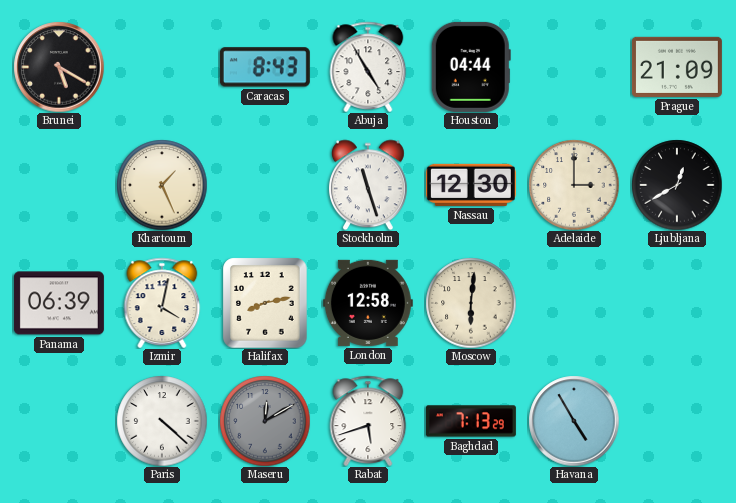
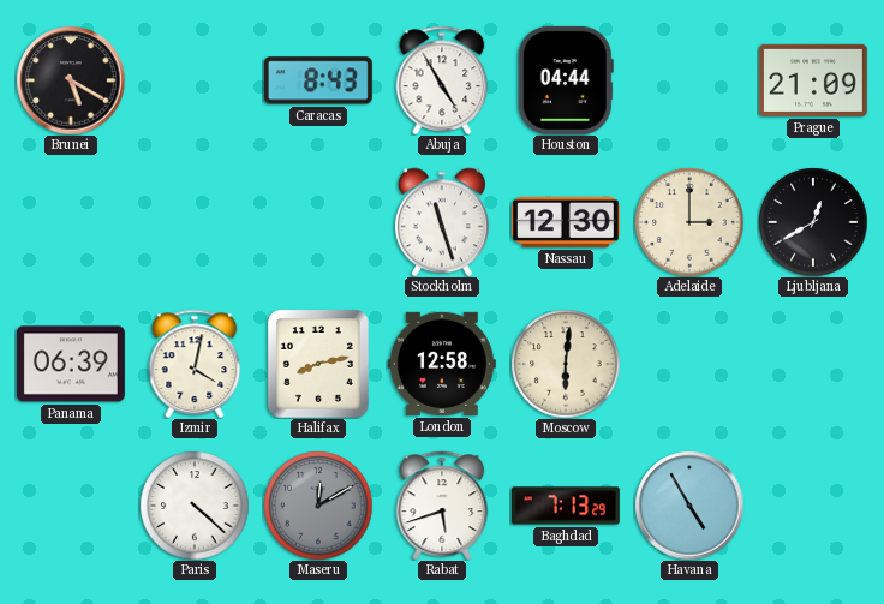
Khartoum: 1:26 -> none
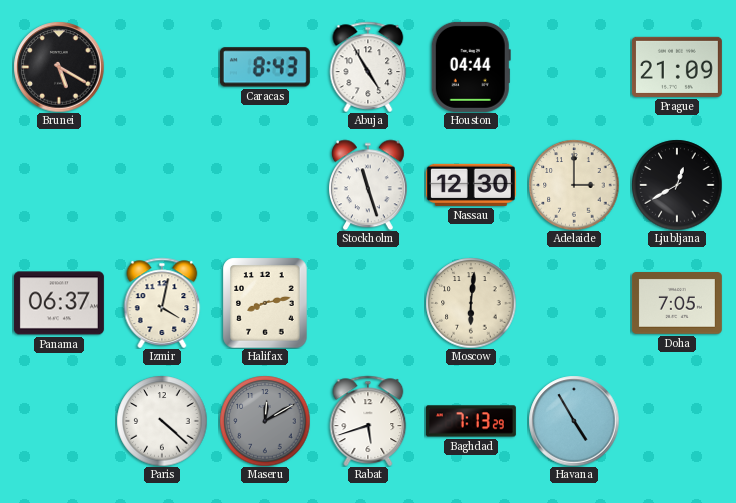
Panama: 06:39 -> 06:37
London: 12:58 -> none
Doha: none -> 7:05
